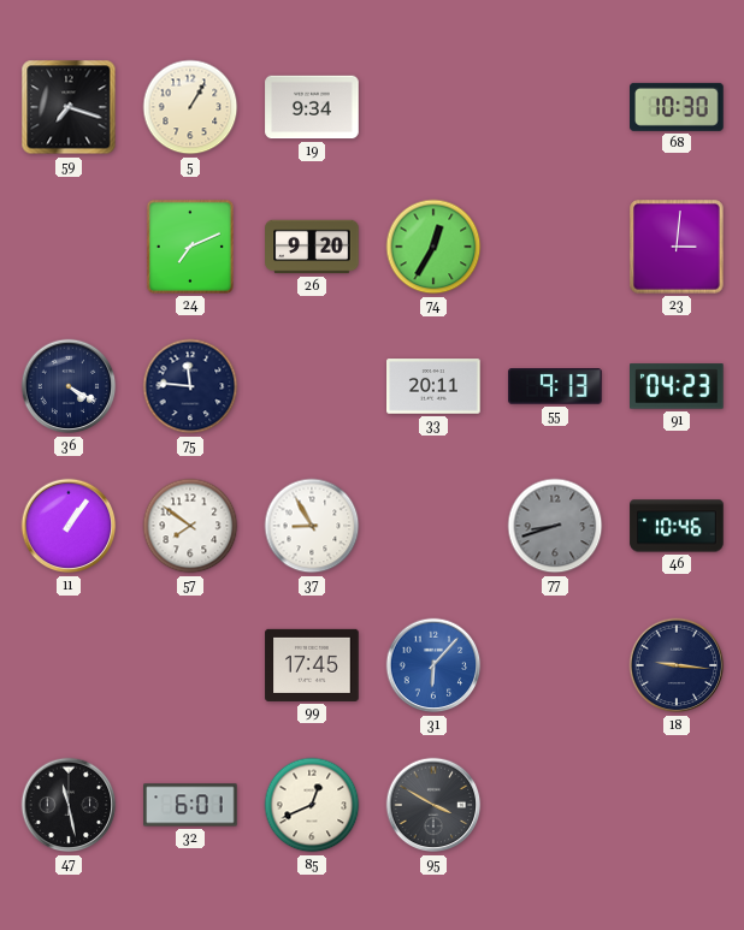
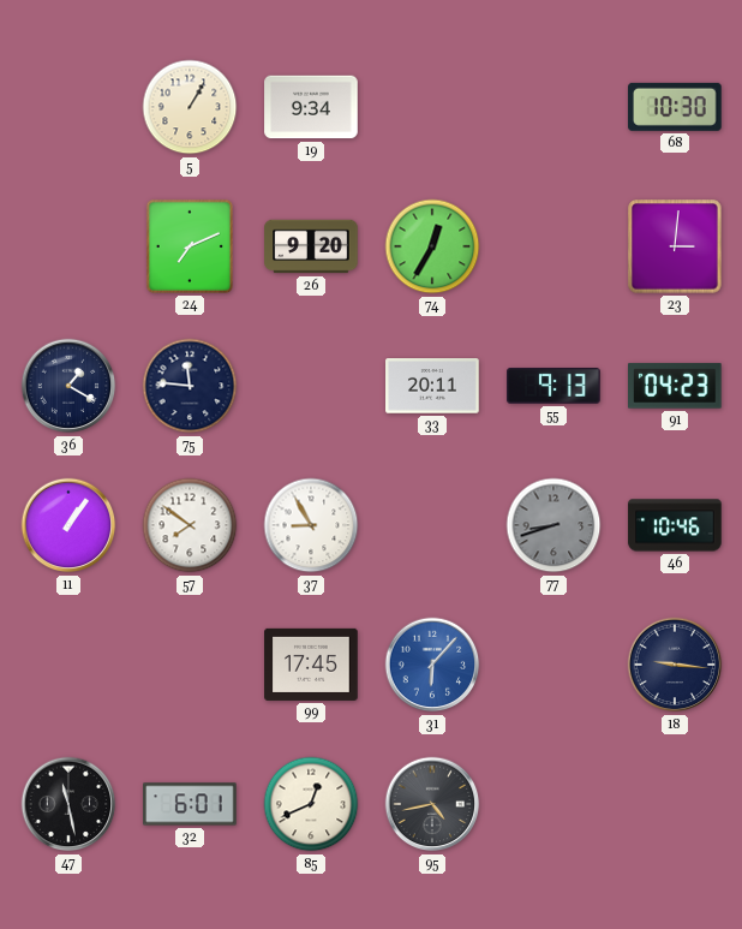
59: 7:18 -> none
36: 4:20 -> 1:20
95: 3:50 -> 4:43
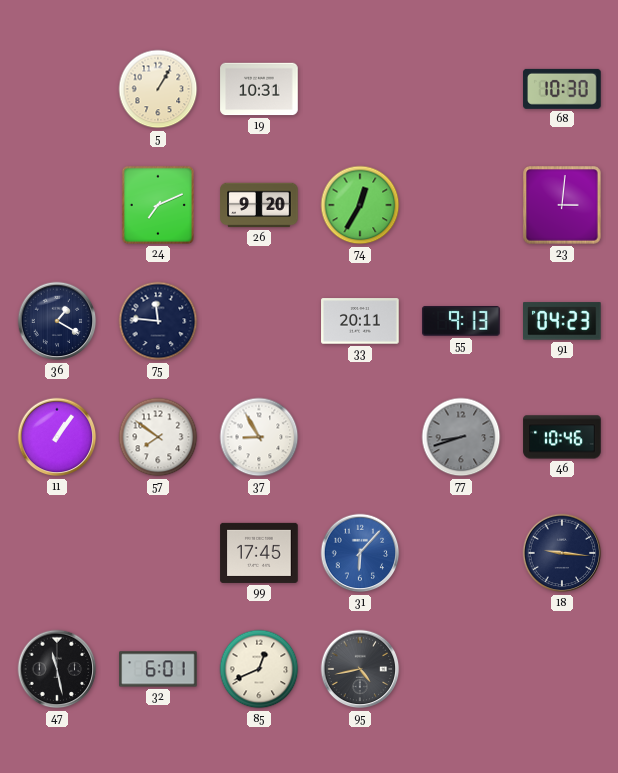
19: 9:34 -> 10:31
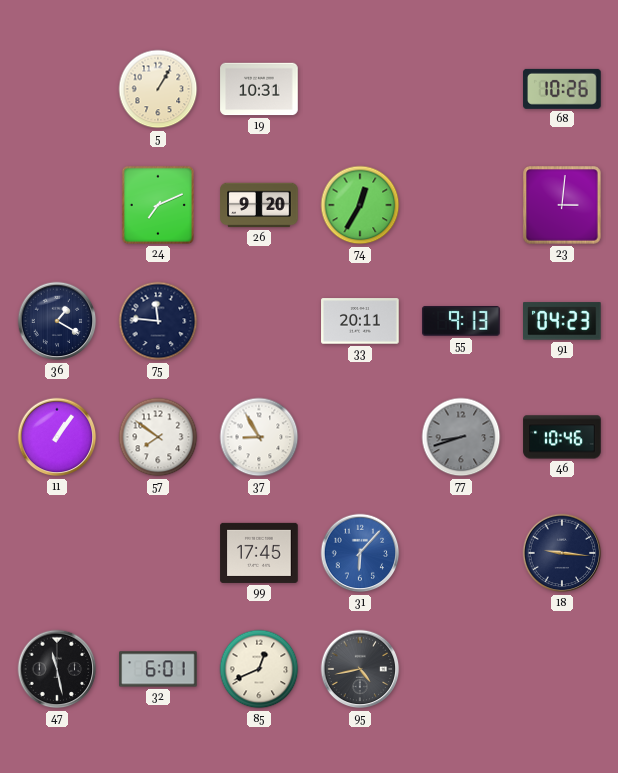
68: 10:30 -> 10:26
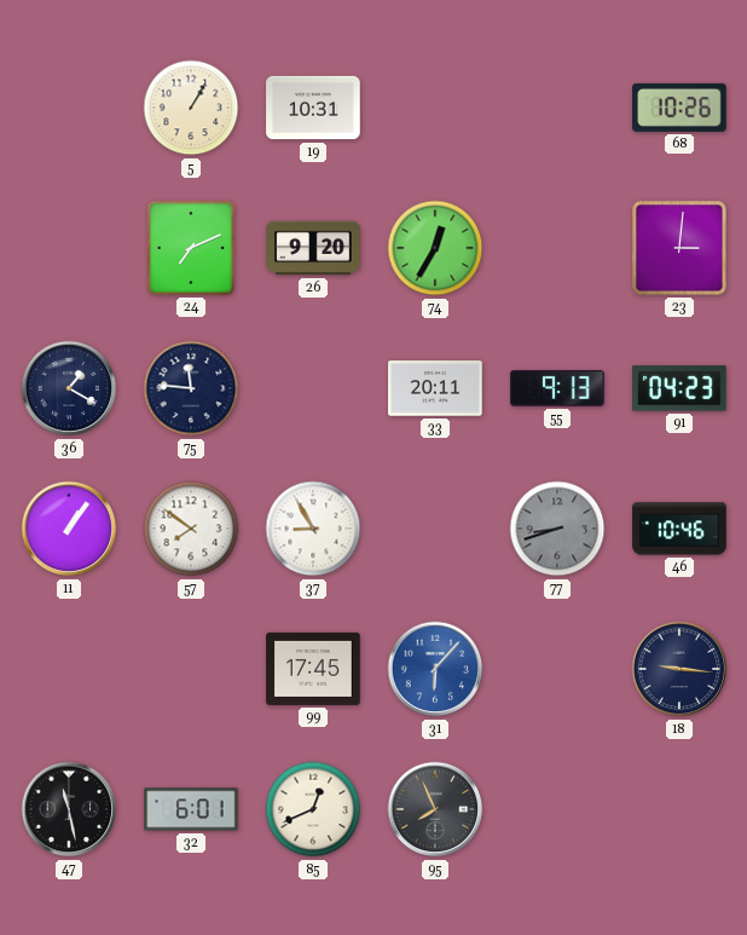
95: 4:43 -> 7:56
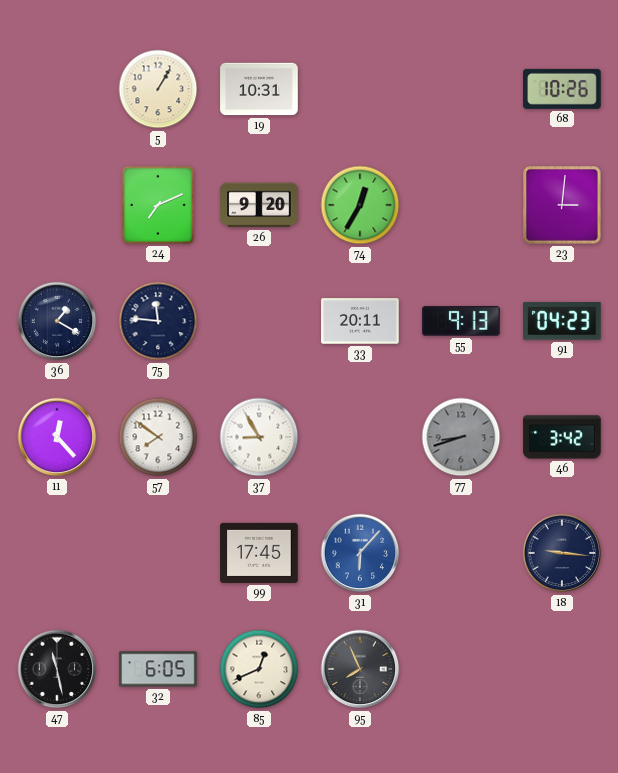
11: 1:06 -> 12:23
46: 10:46 -> 3:42
32: 6:01 -> 6:05
